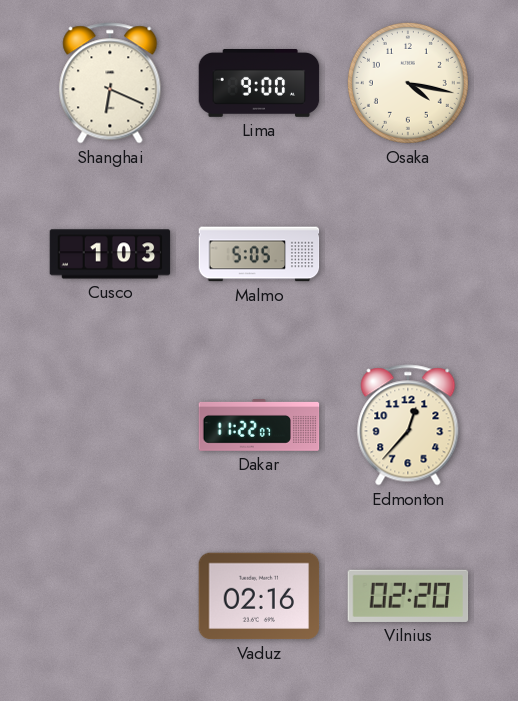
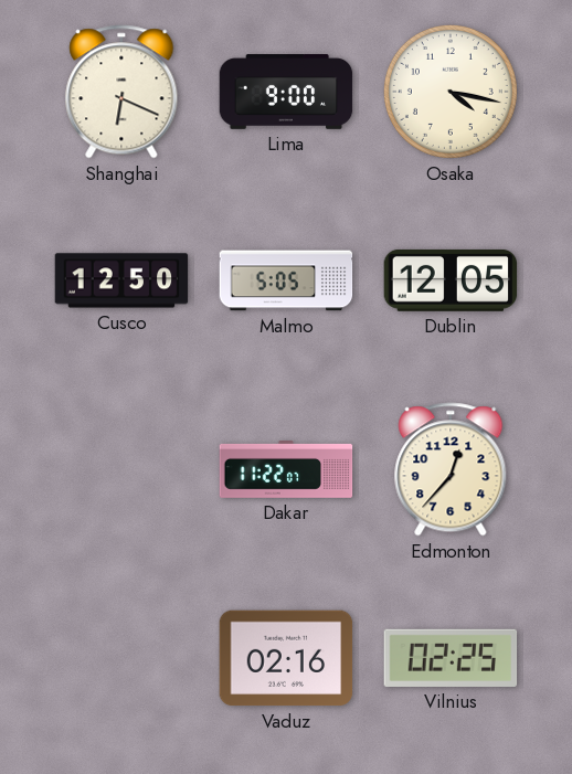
Cusco: 1:03 -> 12:50
Dublin: none -> 12:05
Vilnius: 02:20 -> 02:25
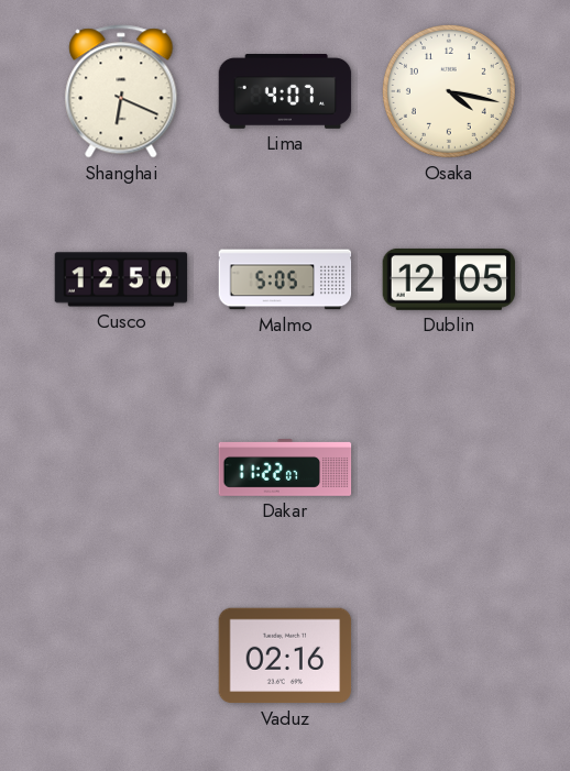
Lima: 9:00 -> 4:07
Edmonton: 12:37 -> none
Vilnius: 02:25 -> none
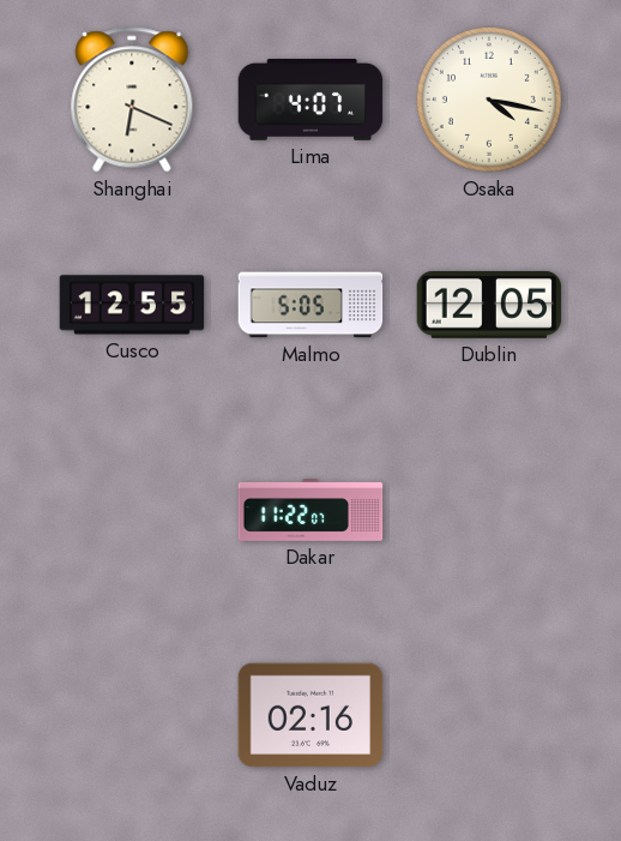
Cusco: 12:50 -> 12:55
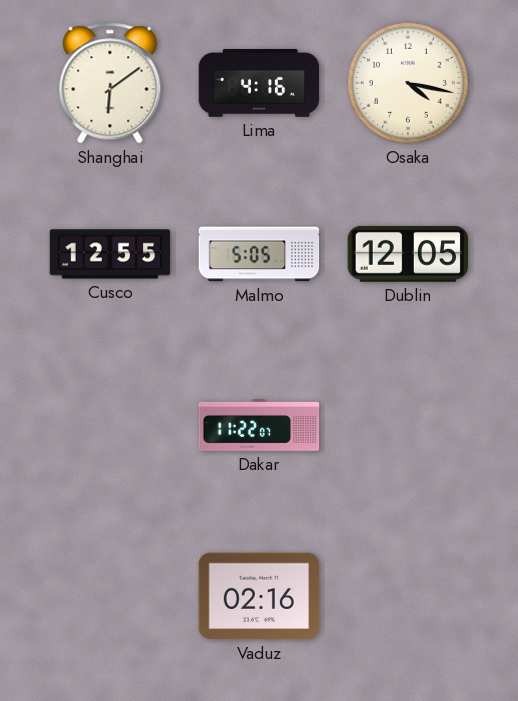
Shanghai: 6:19 -> 6:09
Lima: 4:07 -> 4:16
